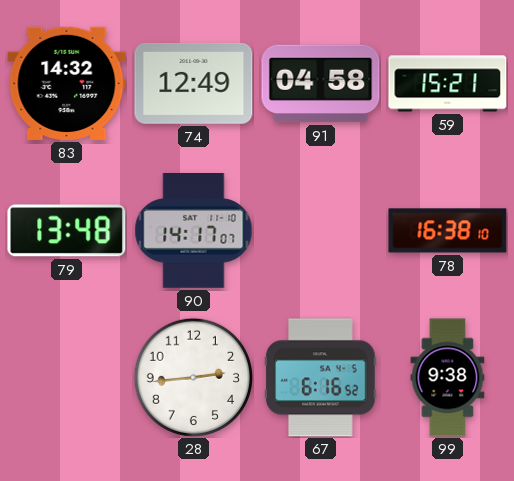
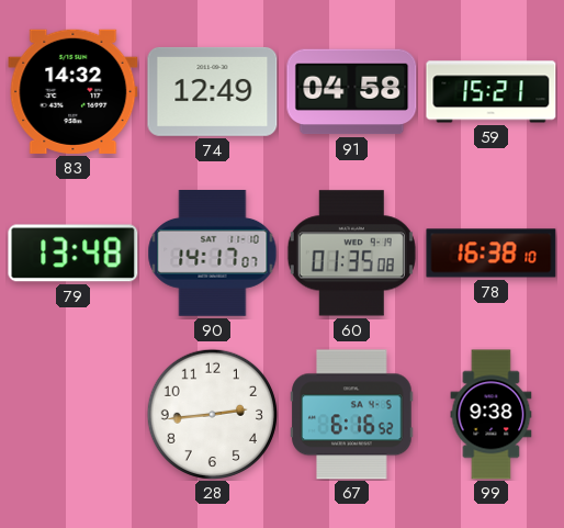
60: none -> 01:35
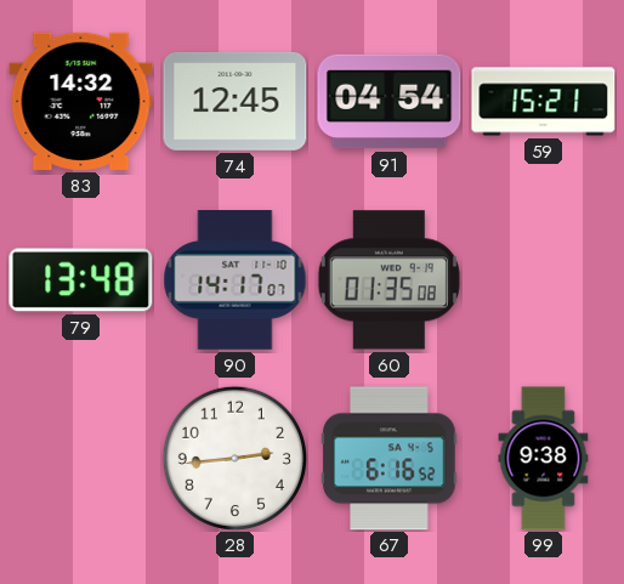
74: 12:49 -> 12:45
91: 04:58 -> 04:54
78: 16:38 -> none
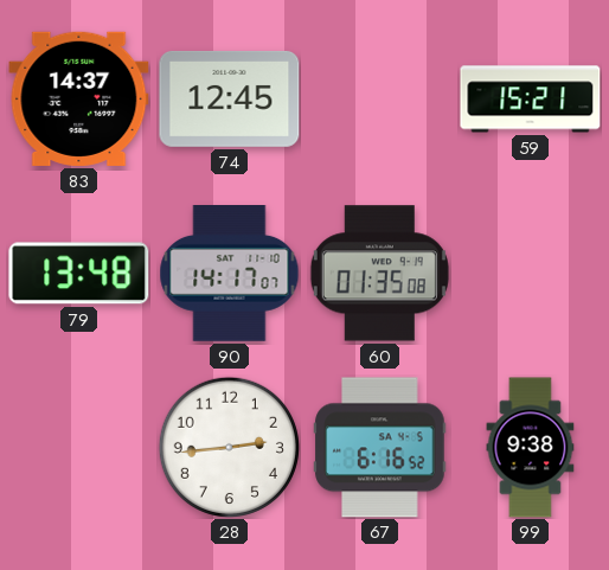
83: 14:32 -> 14:37
91: 04:54 -> none
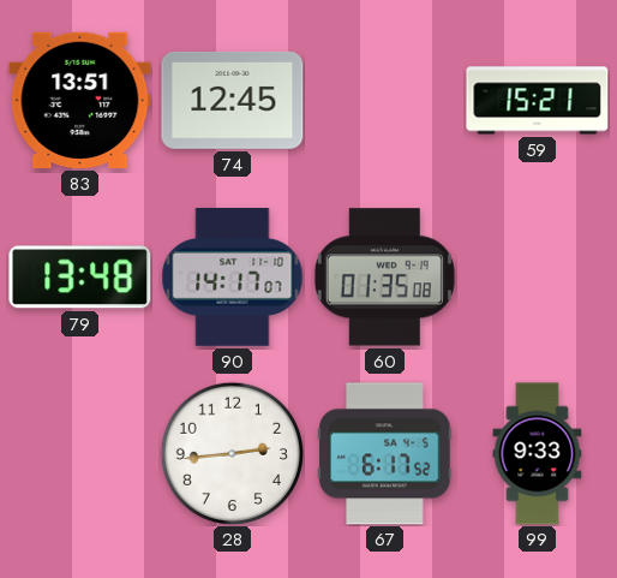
83: 14:37 -> 13:51
67: 6:16 -> 6:17
99: 9:38 -> 9:33
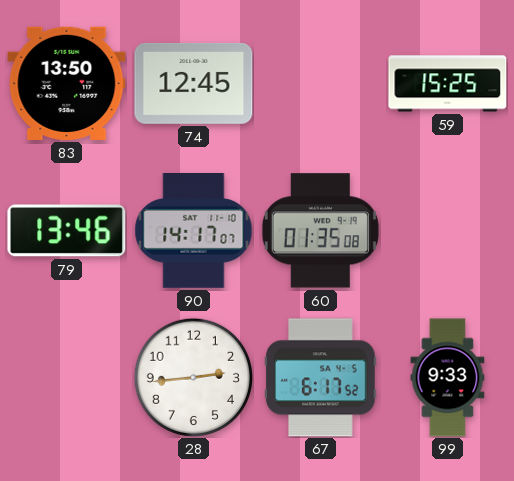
83: 13:51 -> 13:50
59: 15:21 -> 15:25
79: 13:48 -> 13:46
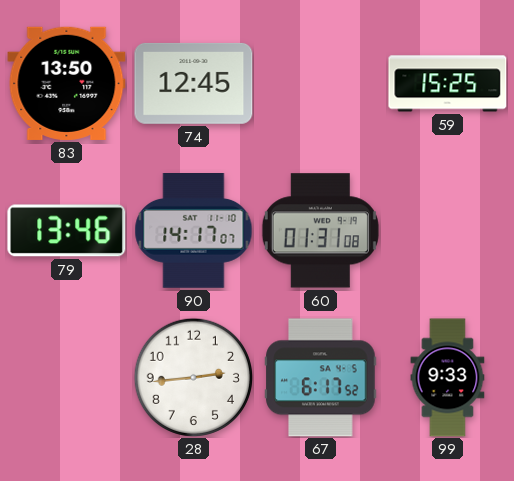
60: 01:35 -> 01:31
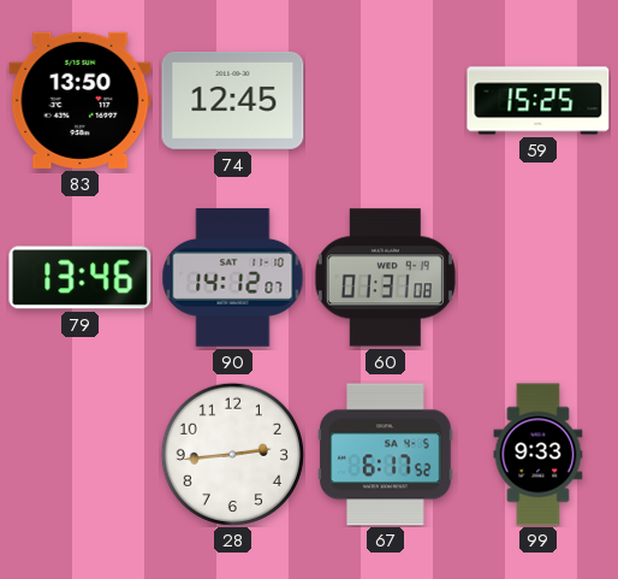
90: 14:17 -> 14:12
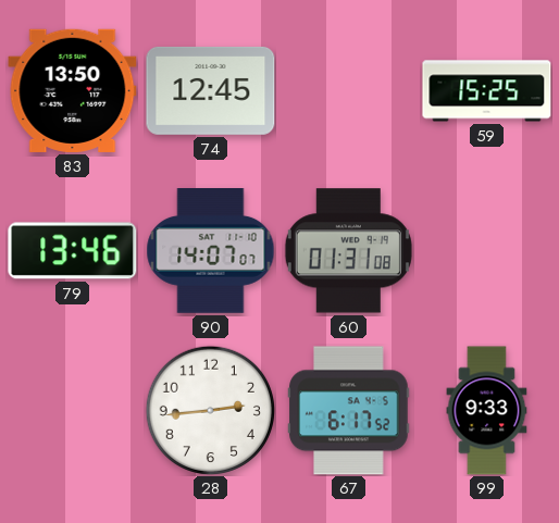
90: 14:12 -> 14:07
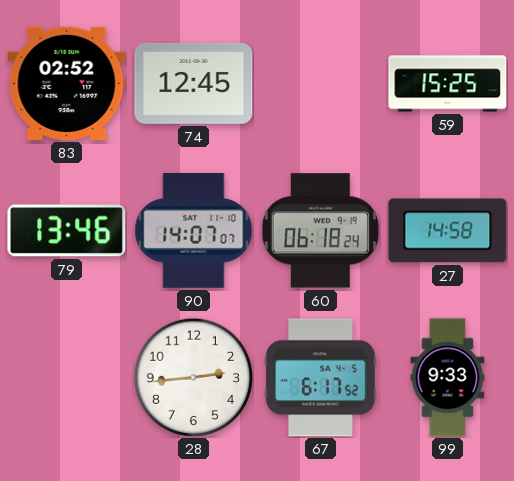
83: 13:50 -> 02:52
60: 01:31 -> 06:18
27: none -> 14:58
